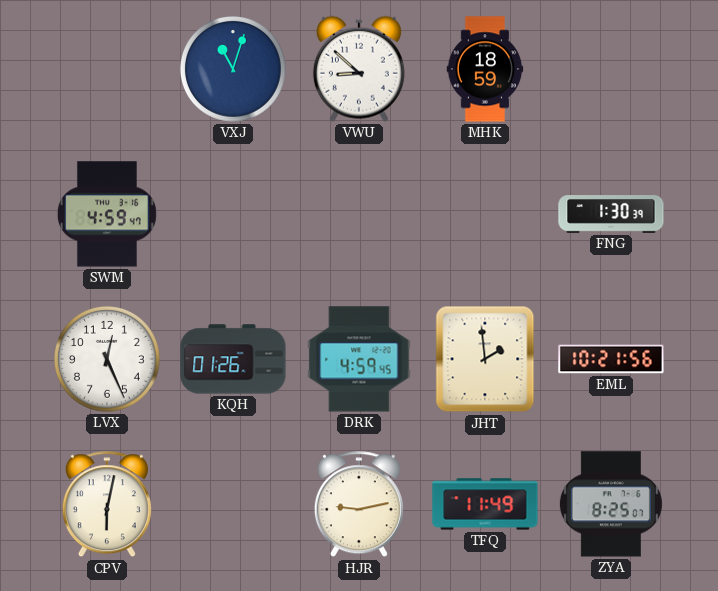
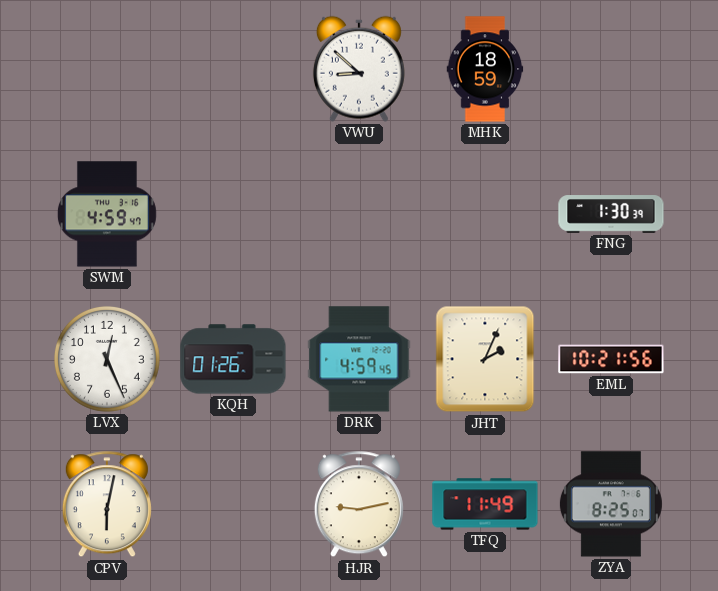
VXJ: 11:03 -> none
JHT: 1:59 -> 2:04
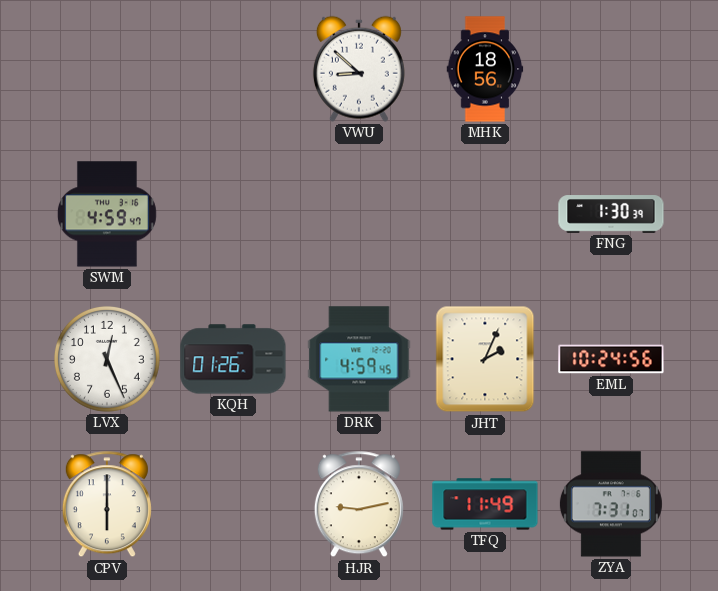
MHK: 18:59 -> 18:56
EML: 10:21 -> 10:24
CPV: 6:02 -> 6:00
ZYA: 8:25 -> 7:31
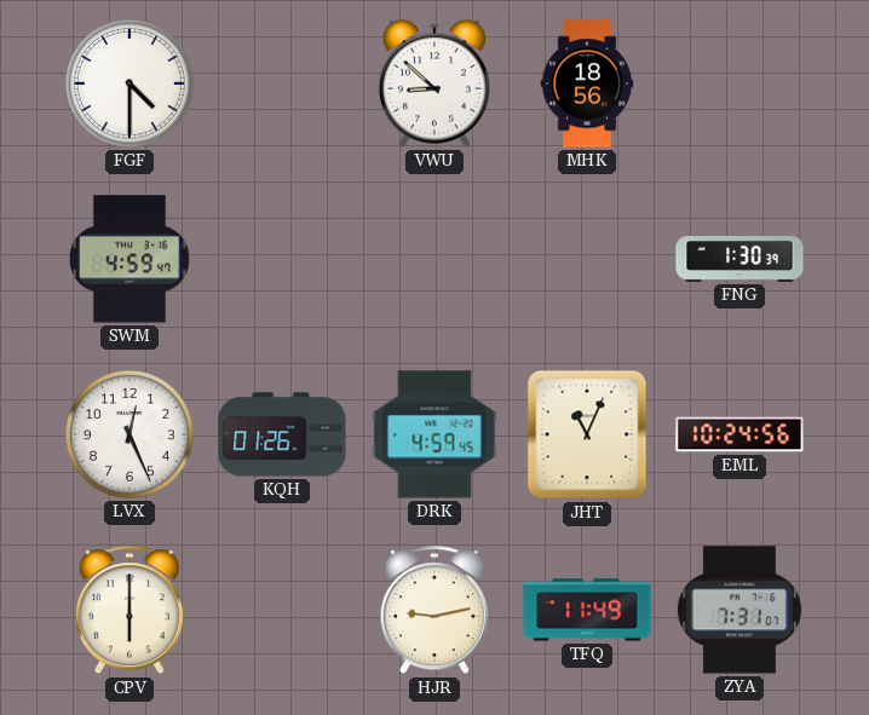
FGF: none -> 4:30
JHT: 2:04 -> 11:04
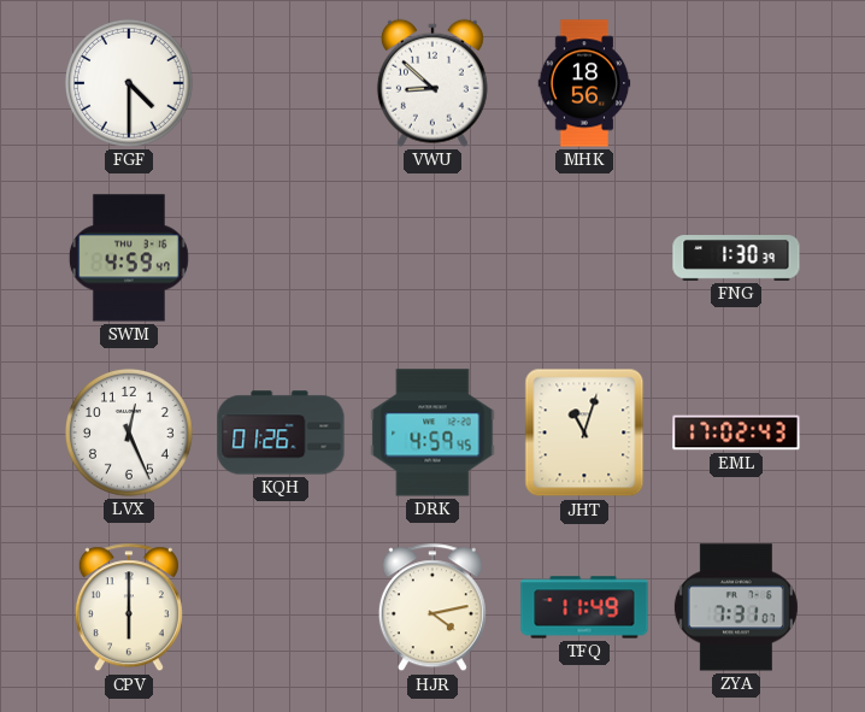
JHT: 11:04 -> 11:03
EML: 10:24 -> 17:02
HJR: 9:13 -> 4:13
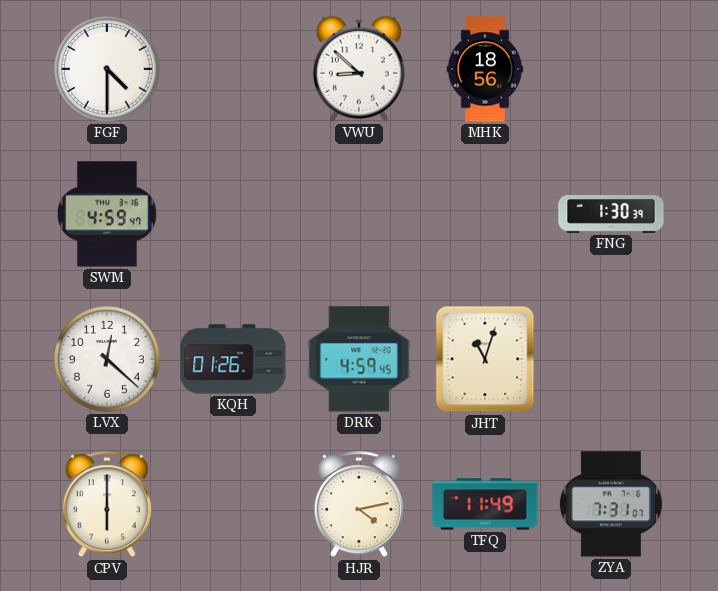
LVX: 12:26 -> 12:22
EML: 17:02 -> none
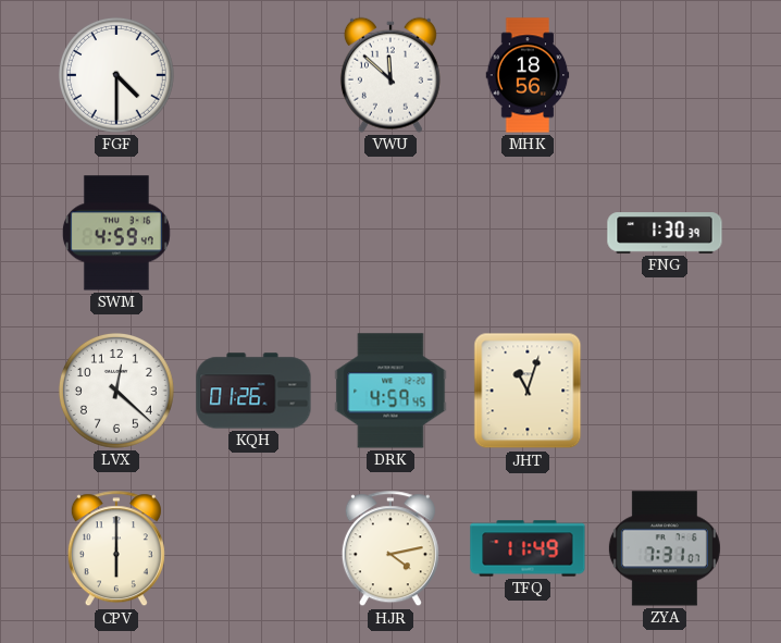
VWU: 8:52 -> 11:52
